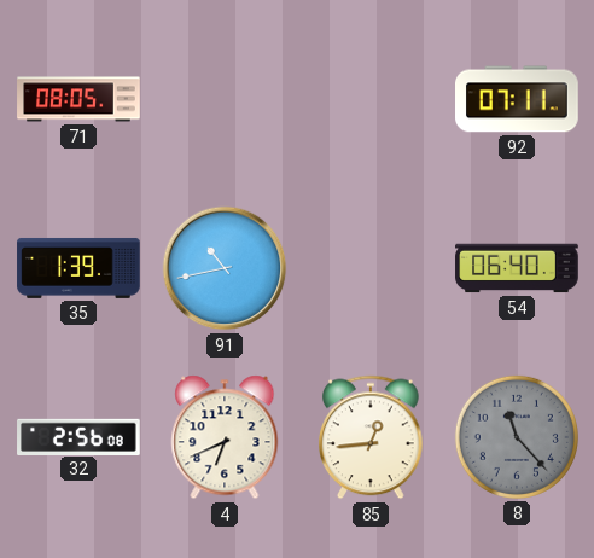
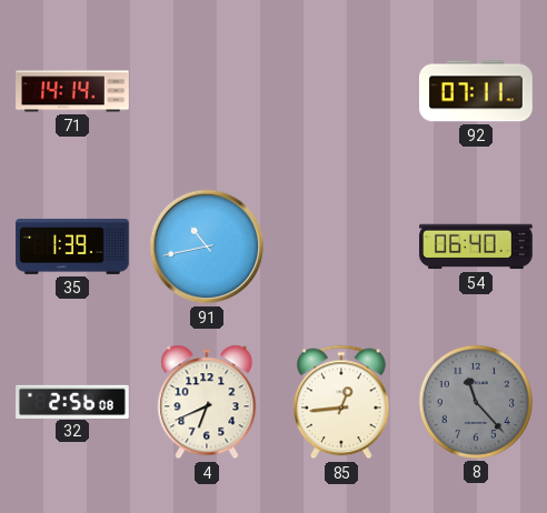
71: 08:05 -> 14:14
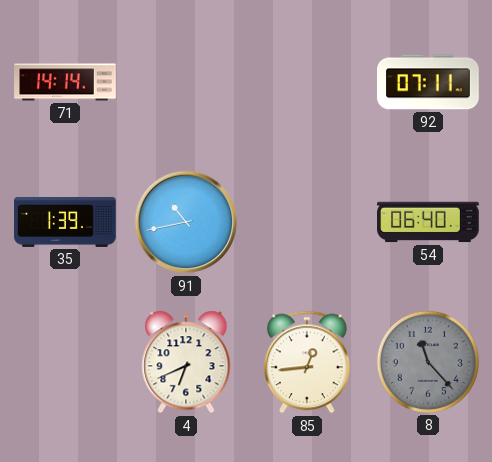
32: 2:56 -> none
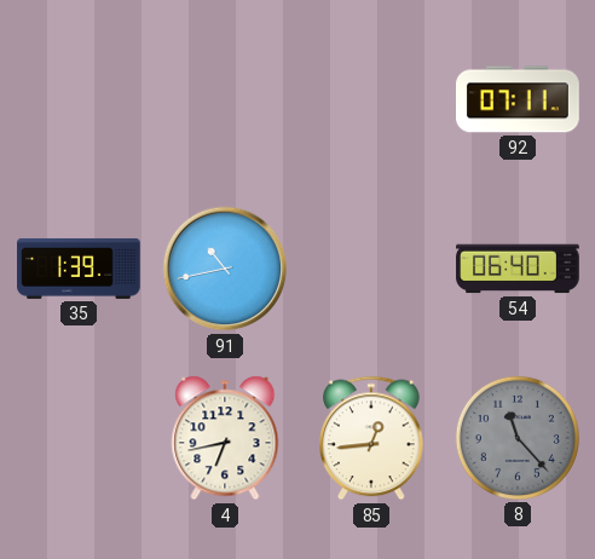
71: 14:14 -> none
4: 6:41 -> 6:43
